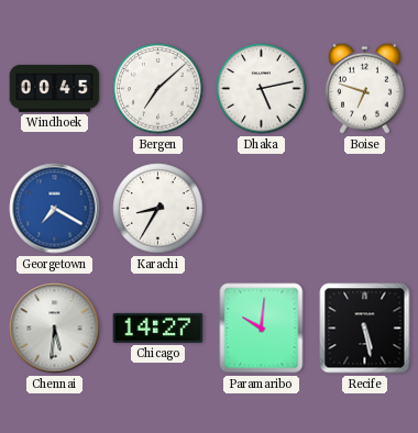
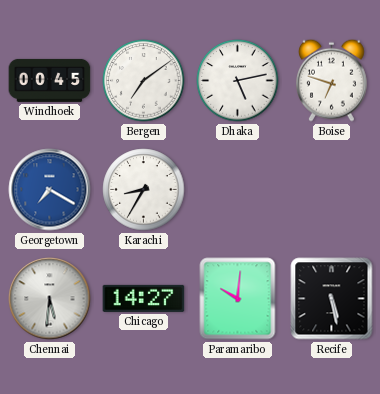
Bergen: 7:08 -> 7:09
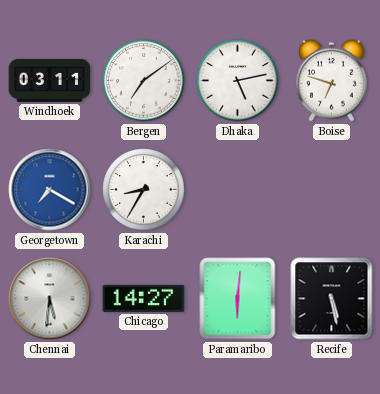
Windhoek: 00:45 -> 03:11
Paramaribo: 10:01 -> 6:01
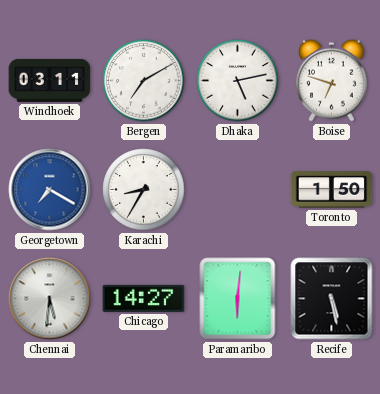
Bergen: 7:09 -> 7:10
Toronto: none -> 1:50
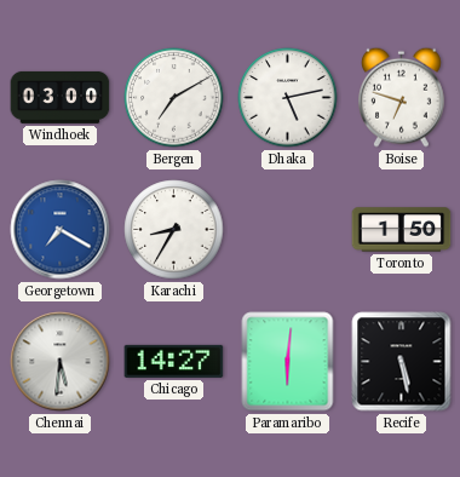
Windhoek: 03:11 -> 03:00
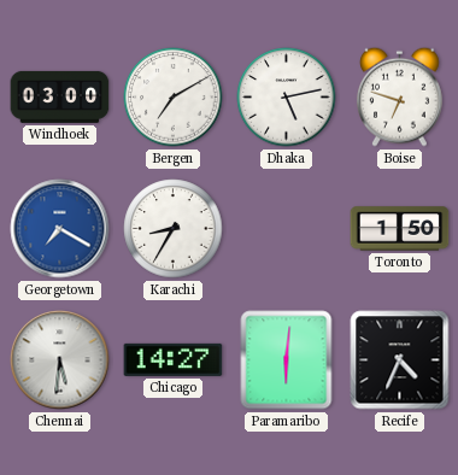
Recife: 5:28 -> 4:34
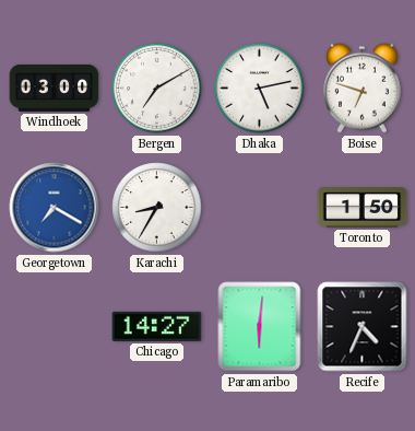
Chennai: 5:31 -> none
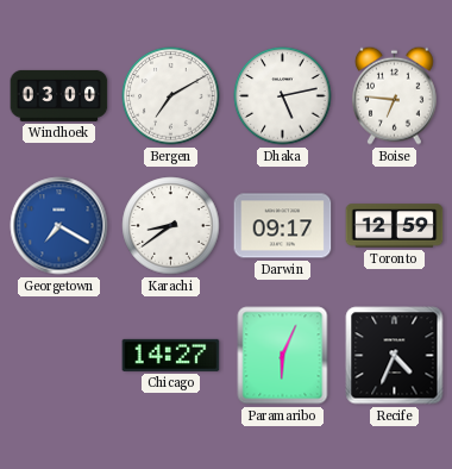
Boise: 6:48 -> 6:46
Karachi: 8:35 -> 8:39
Darwin: none -> 09:17
Toronto: 1:50 -> 12:59
Paramaribo: 6:01 -> 6:04
